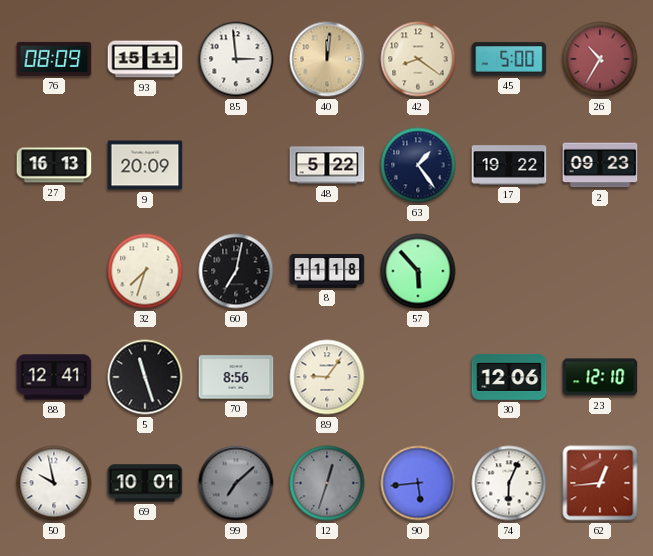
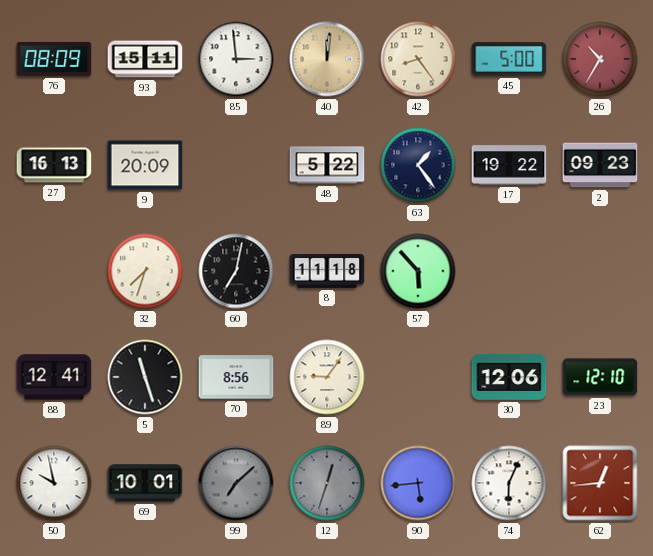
42: 8:21 -> 8:24
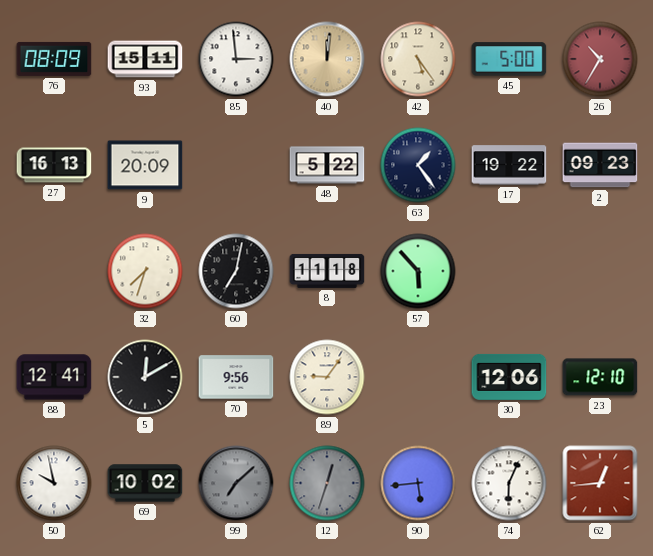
42: 8:24 -> 5:24
5: 11:27 -> 12:10
70: 8:56 -> 9:56
69: 10:01 -> 10:02
